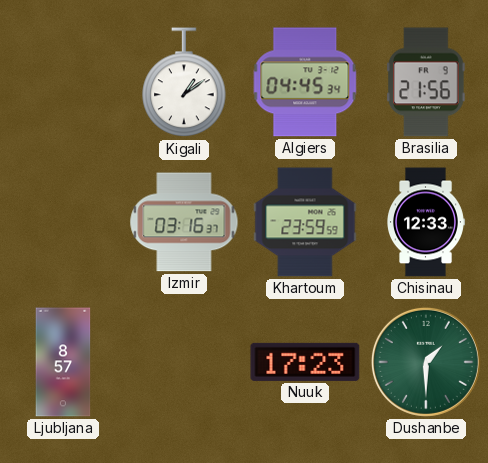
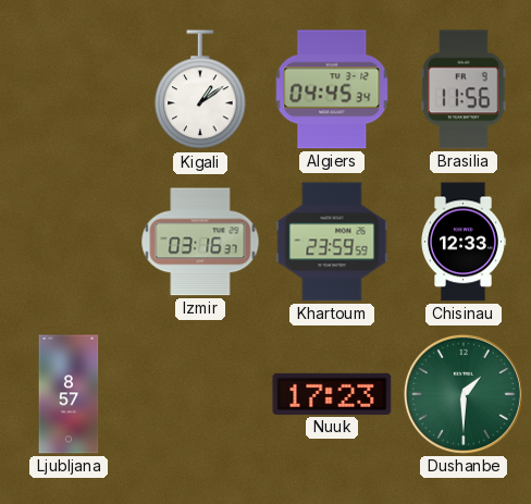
Brasilia: 21:56 -> 11:56
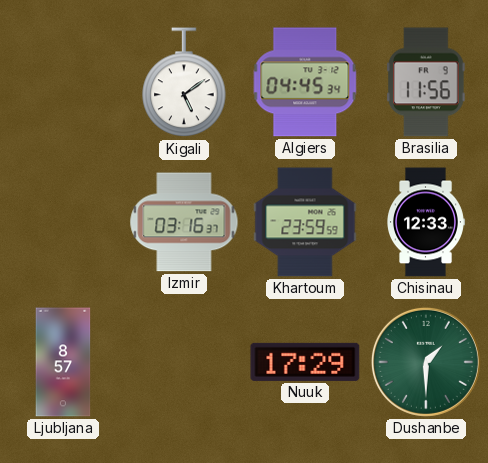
Kigali: 1:09 -> 5:09
Nuuk: 17:23 -> 17:29
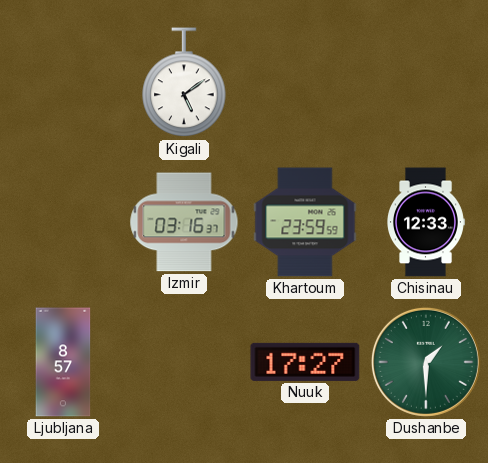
Algiers: 04:45 -> none
Brasilia: 11:56 -> none
Nuuk: 17:29 -> 17:27
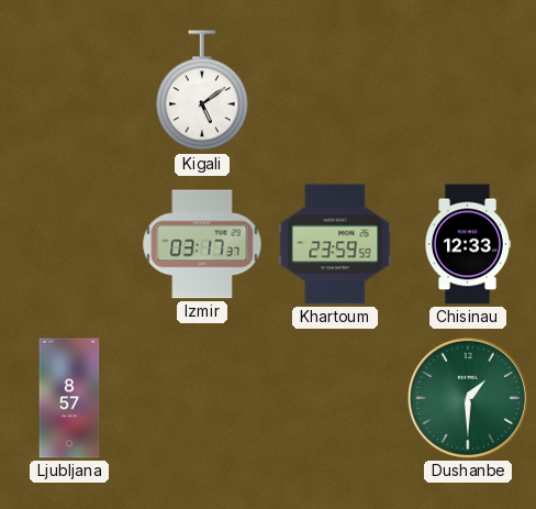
Izmir: 03:16 -> 03:17
Nuuk: 17:27 -> none
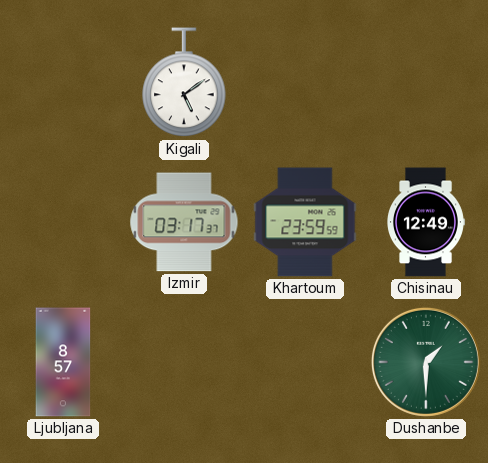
Chisinau: 12:33 -> 12:49
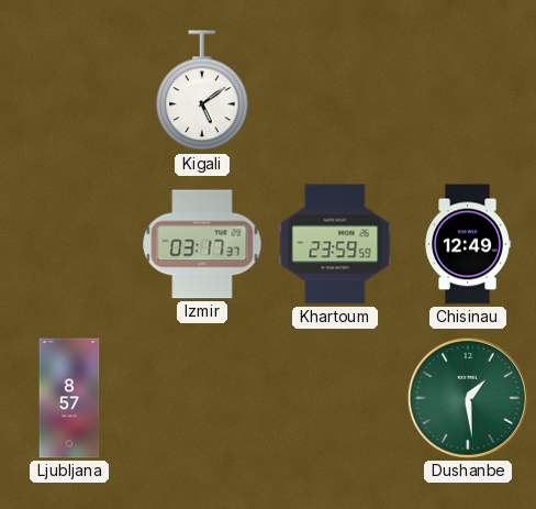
Dushanbe: 1:30 -> 1:29
